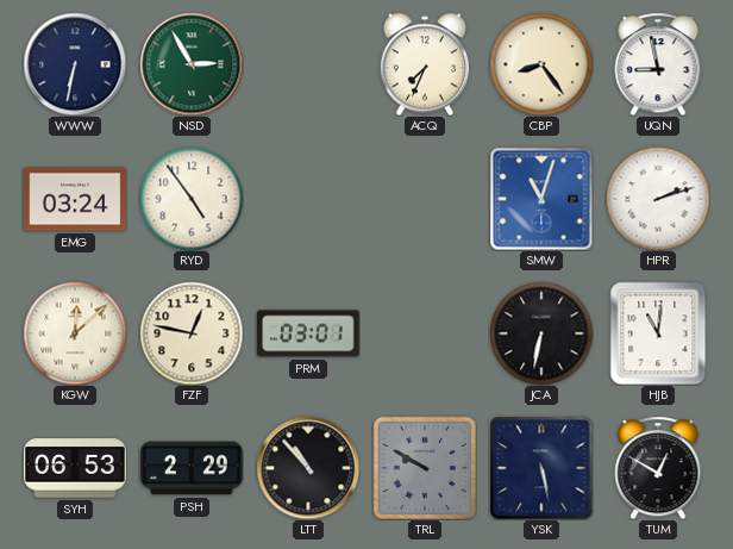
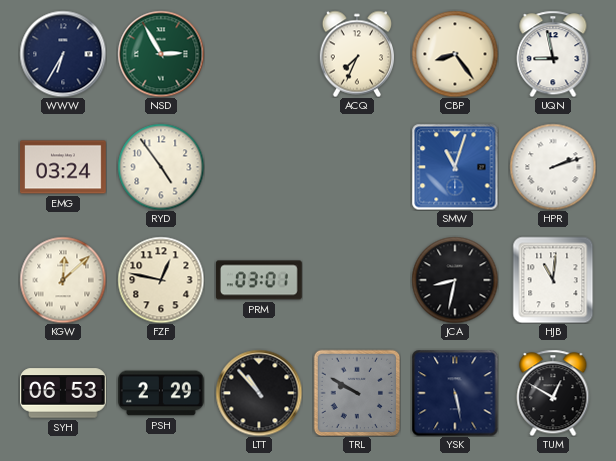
WWW: 6:32 -> 6:35
JCA: 6:32 -> 8:32
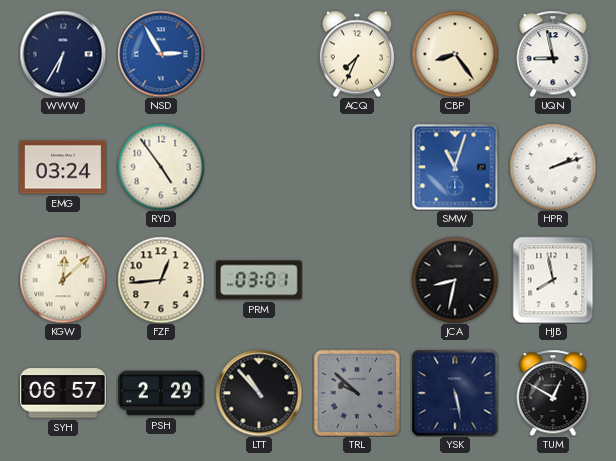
NSD dial: green -> blue
FZF: 12:47 -> 12:44
HJB: 11:01 -> 7:58
SYH: 06:53 -> 06:57
TRL: 9:50 -> 9:52
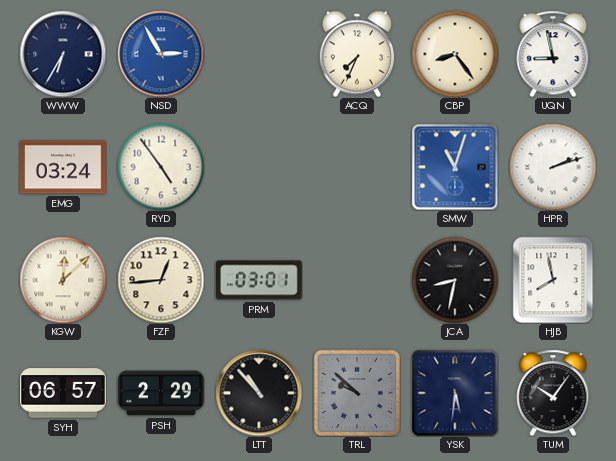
YSK: 5:28 -> 5:31
TUM: 12:50 -> 10:06
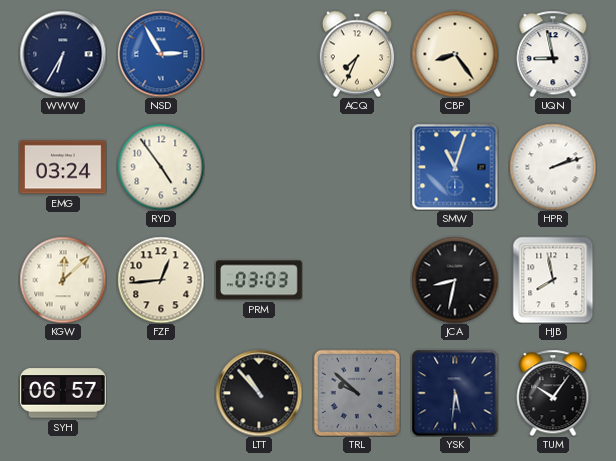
PRM: 03:01 -> 03:03
PSH: 2:29 -> none
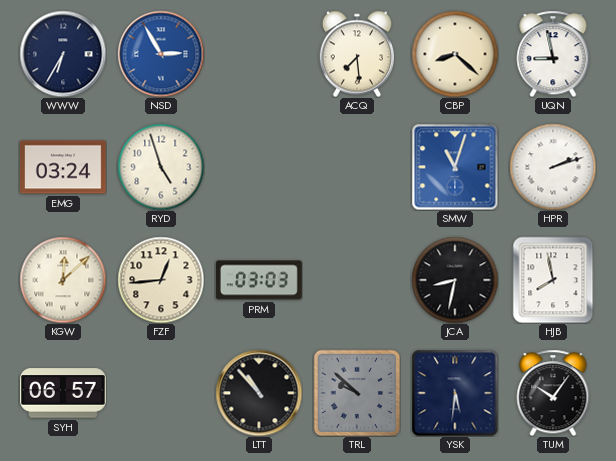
ACQ: 7:34 -> 7:29
CBP: 8:24 -> 8:22
RYD: 4:54 -> 4:57
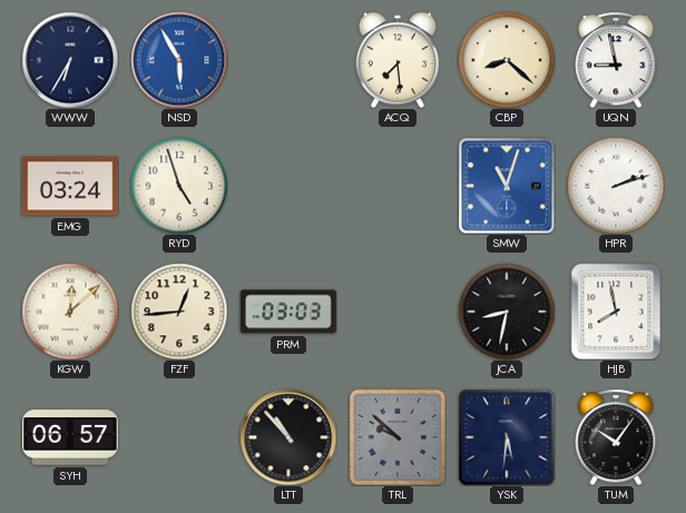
NSD: 2:55 -> 5:55
